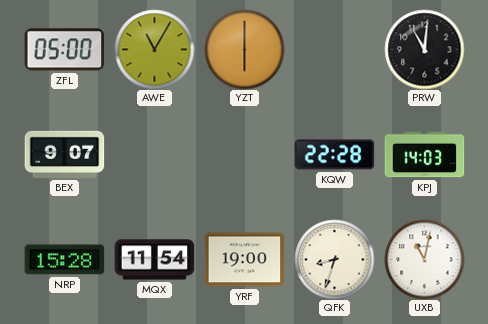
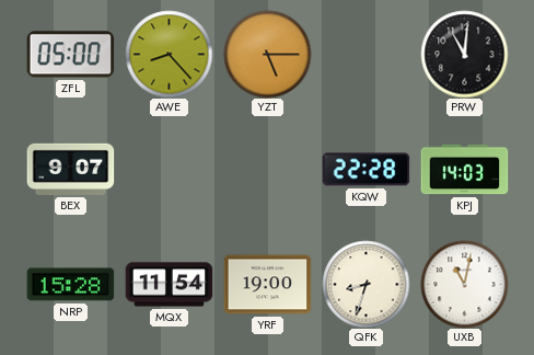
AWE: 11:05 -> 8:23
YZT: 6:00 -> 5:15
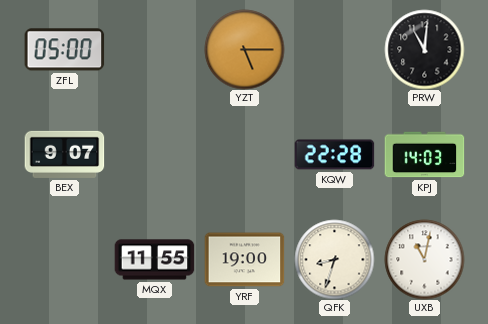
AWE: 8:23 -> none
NRP: 15:28 -> none
MQX: 11:54 -> 11:55
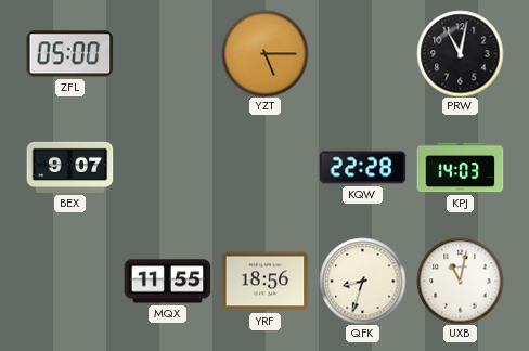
PRW: 11:01 -> 11:02
YRF: 19:00 -> 18:56
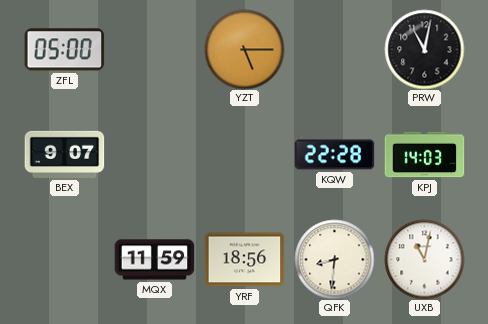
MQX: 11:55 -> 11:59
QFK: 8:33 -> 8:31
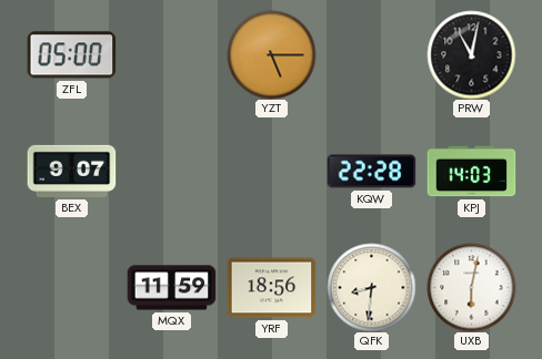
UXB: 11:02 -> 6:02
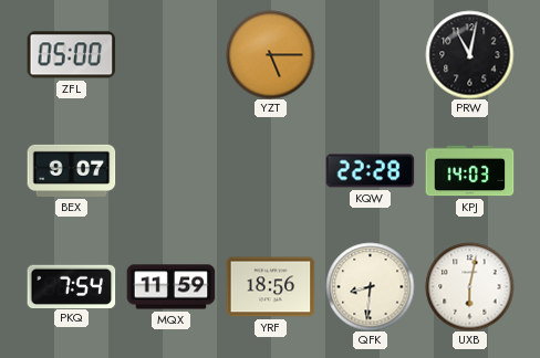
PKQ: none -> 7:54
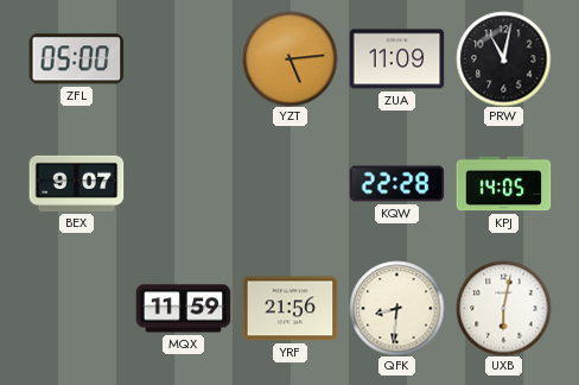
YZT: 5:15 -> 5:14
ZUA: none -> 11:09
KPJ: 14:03 -> 14:05
PKQ: 7:54 -> none
YRF: 18:56 -> 21:56
